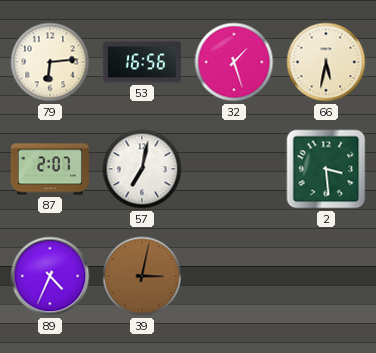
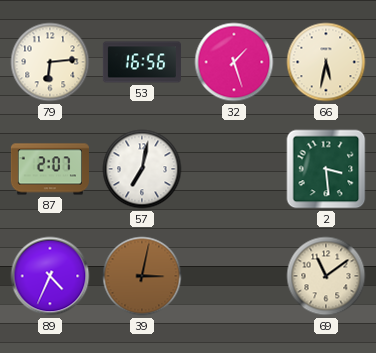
69: none -> 11:09
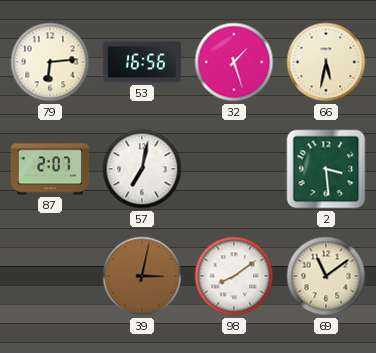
89: 4:34 -> none
98: none -> 8:09
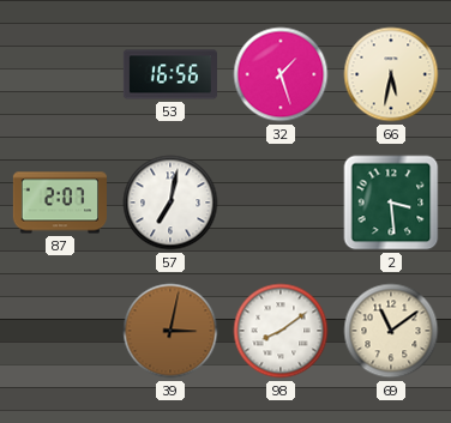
79: 6:14 -> none
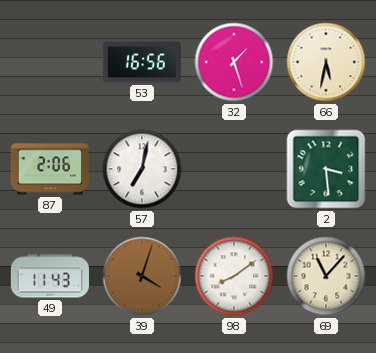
87: 2:07 -> 2:06
49: none -> 11:43
39: 3:02 -> 4:03
69: 11:09 -> 11:07
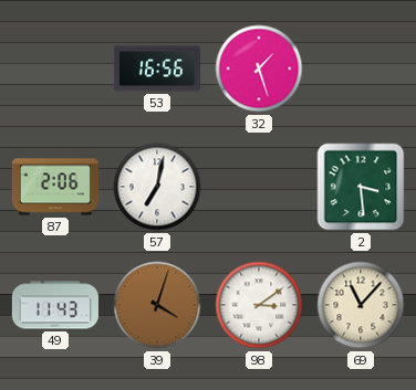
66: 5:32 -> none
98: 8:09 -> 3:09
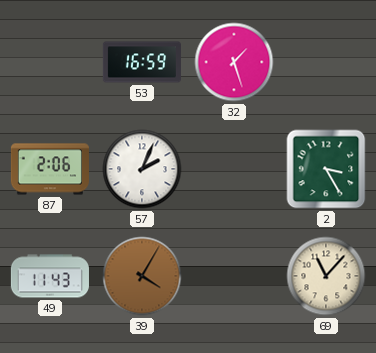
53: 16:56 -> 16:59
57: 7:02 -> 2:04
2: 3:29 -> 3:25
39: 4:03 -> 4:05
98: 3:09 -> none
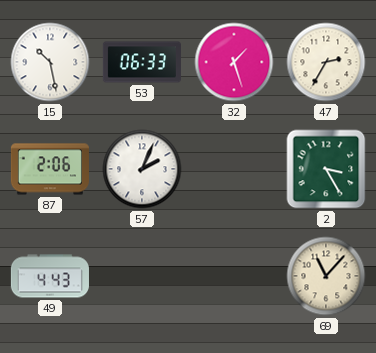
15: none -> 10:28
53: 16:59 -> 06:33
47: none -> 2:35
49: 11:43 -> 4:43
39: 4:05 -> none
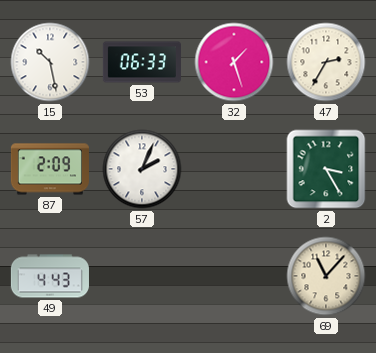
87: 2:06 -> 2:09
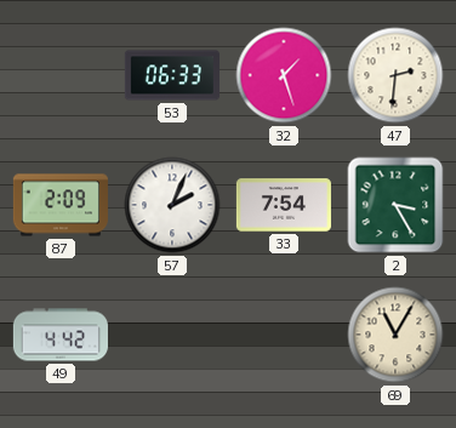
15: 10:28 -> none
47: 2:35 -> 2:31
33: none -> 7:54
49: 4:43 -> 4:42
69: 11:07 -> 11:05
